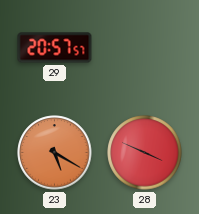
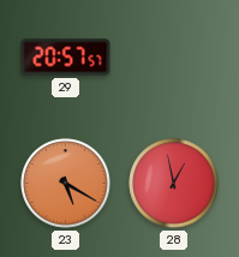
28: 3:49 -> 12:58
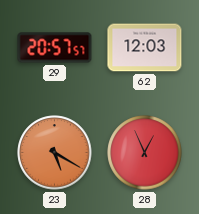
62: none -> 12:03
28: 12:58 -> 12:56
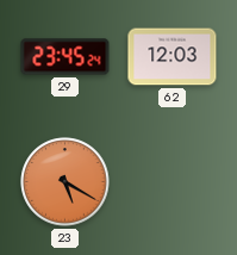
29: 20:57 -> 23:45
28: 12:56 -> none
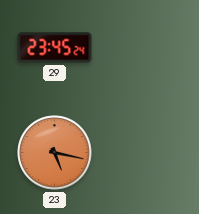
62: 12:03 -> none
23: 5:20 -> 5:17
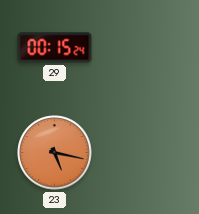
29: 23:45 -> 00:15
